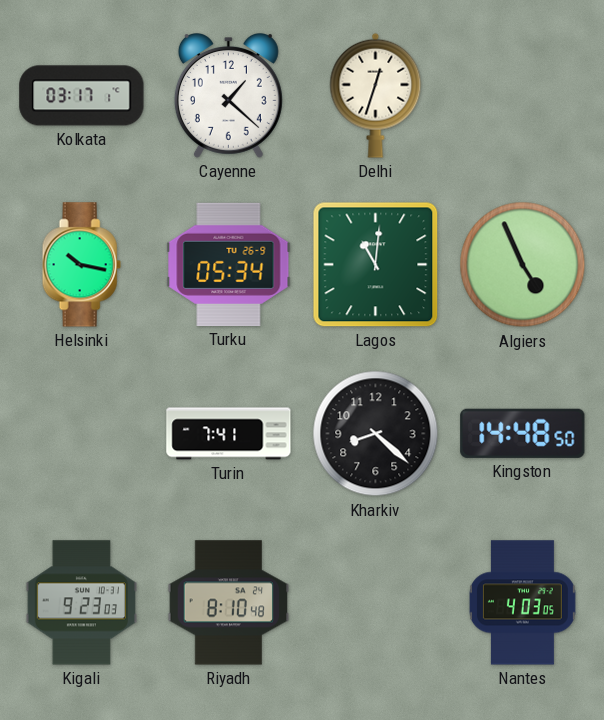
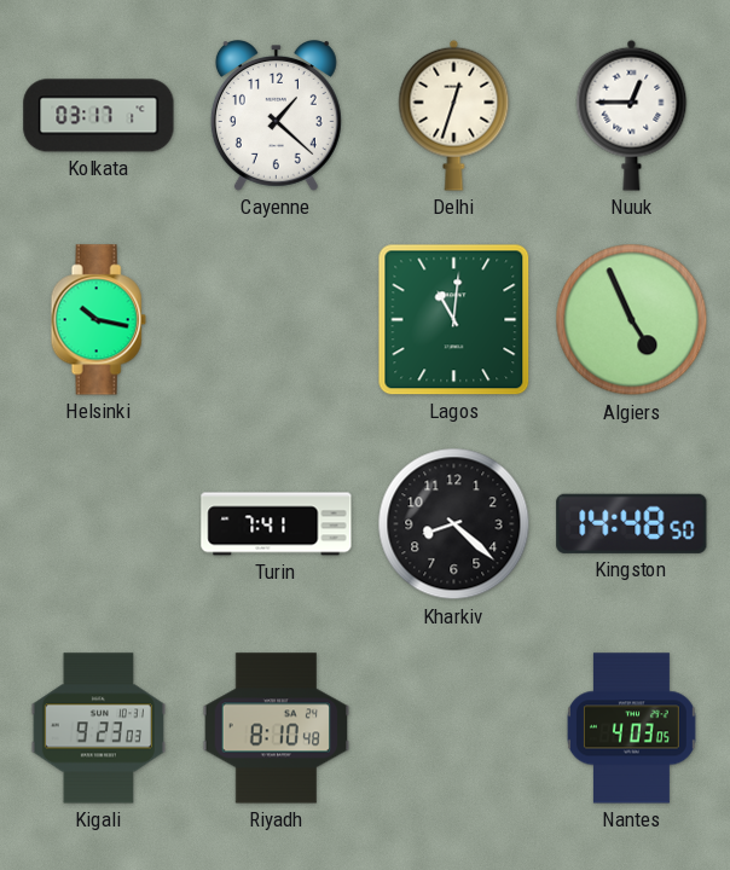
Nuuk: none -> 12:45
Turku: 05:34 -> none
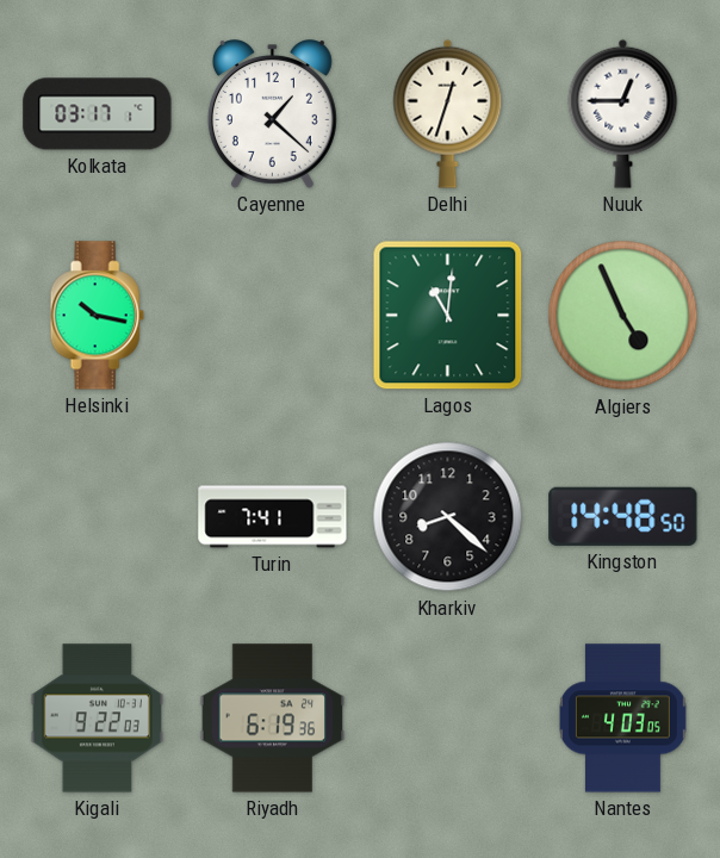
Kigali: 9:23 -> 9:22
Riyadh: 8:10 -> 6:19
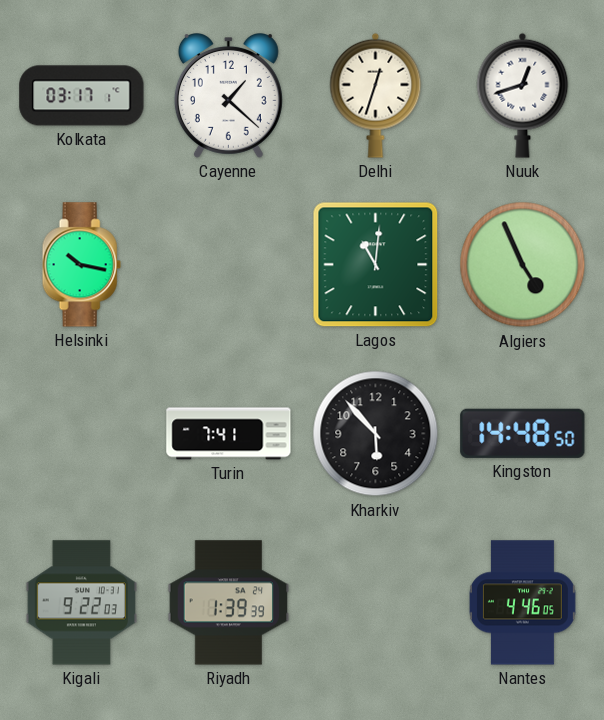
Nuuk: 12:45 -> 12:42
Kharkiv: 8:22 -> 5:53
Riyadh: 6:19 -> 1:39
Nantes: 4:03 -> 4:46
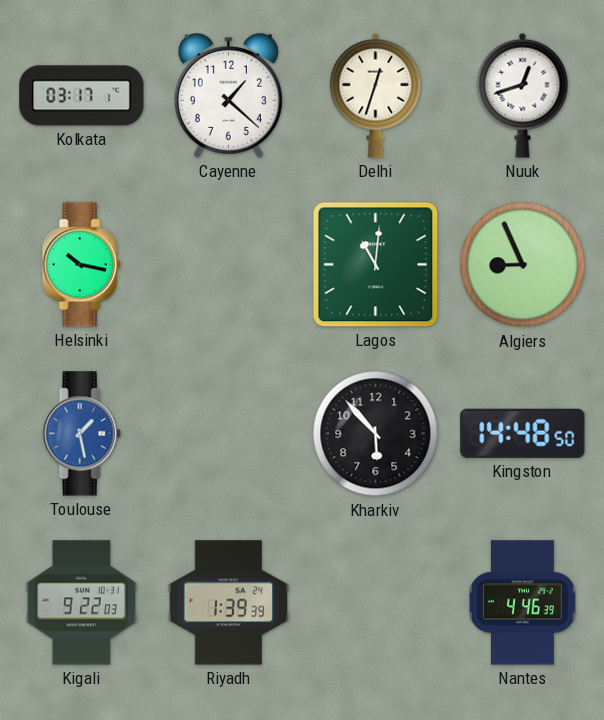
Algiers: 4:56 -> 8:56
Toulouse: none -> 1:28
Turin: 7:41 -> none
Nantes: 4:46:05 -> 4:46:39
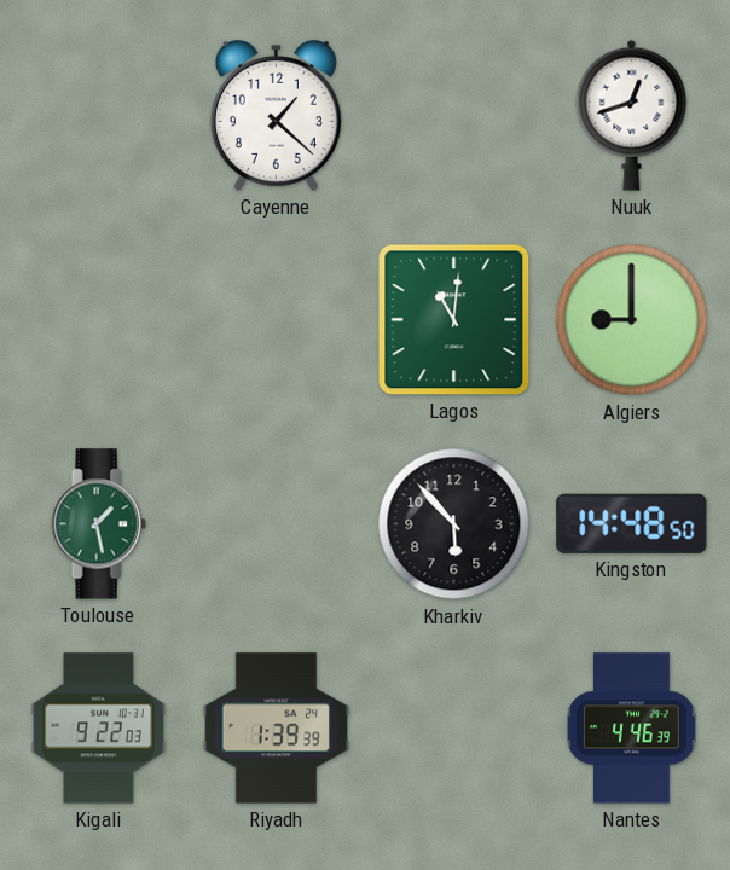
Kolkata: 03:17 -> none
Delhi: 12:33 -> none
Helsinki: 10:17 -> none
Algiers: 8:56 -> 9:00
Toulouse dial: blue -> green
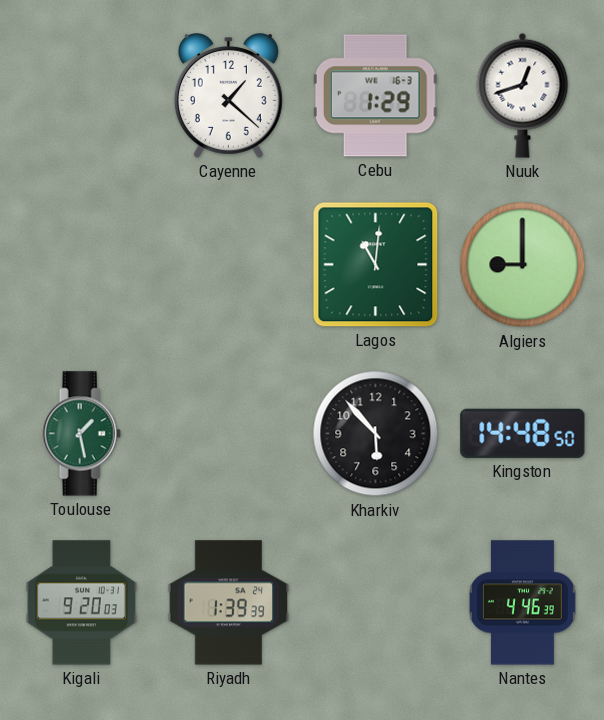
Cebu: none -> 1:29
Kigali: 9:22 -> 9:20
